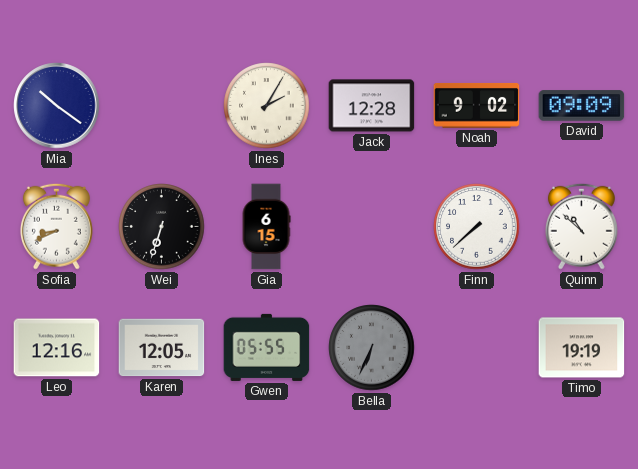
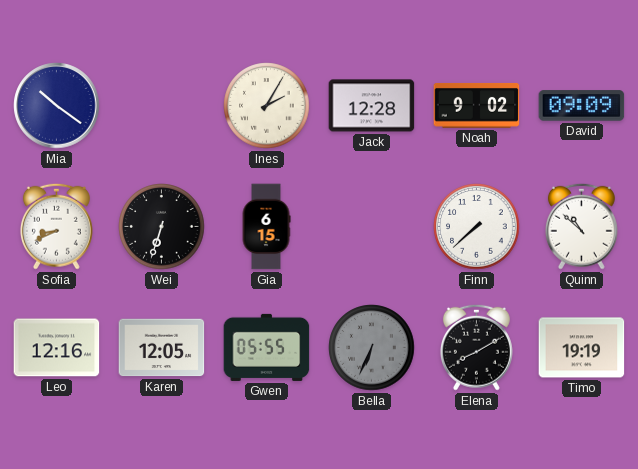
Elena: none -> 8:10
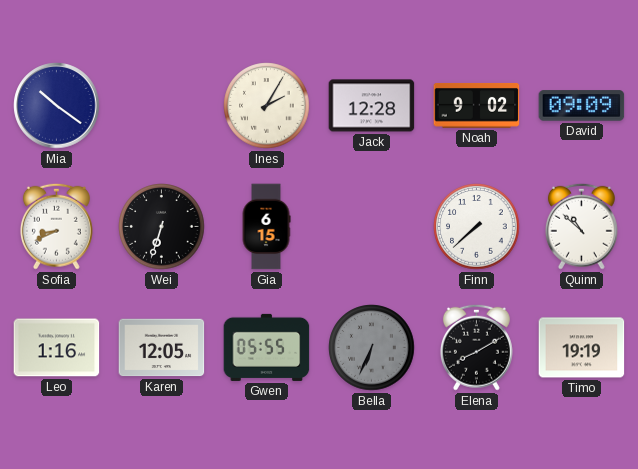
Leo: 12:16 -> 1:16
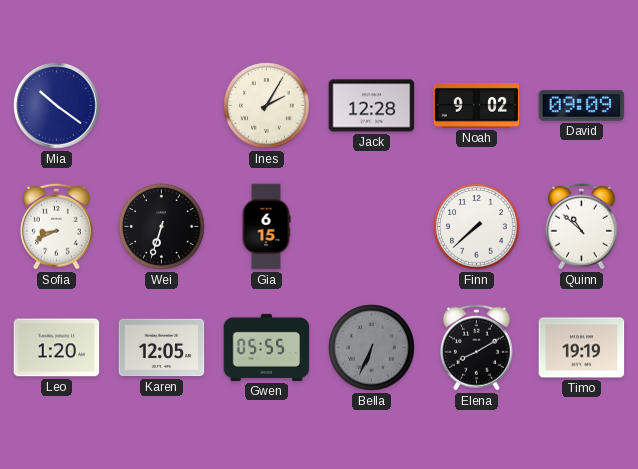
Leo: 1:16 -> 1:20
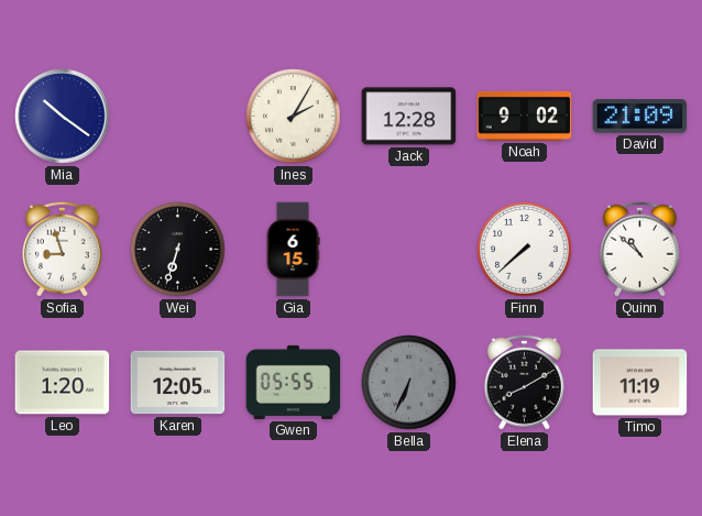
David: 09:09 -> 21:09
Sofia: 8:41 -> 8:57
Timo: 19:19 -> 11:19
